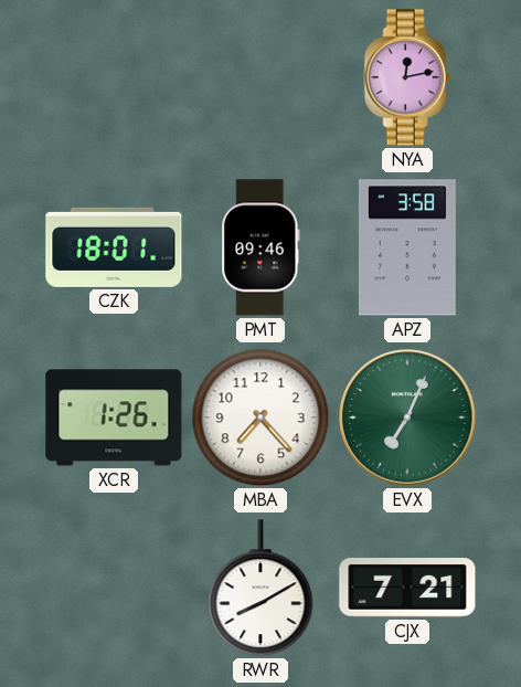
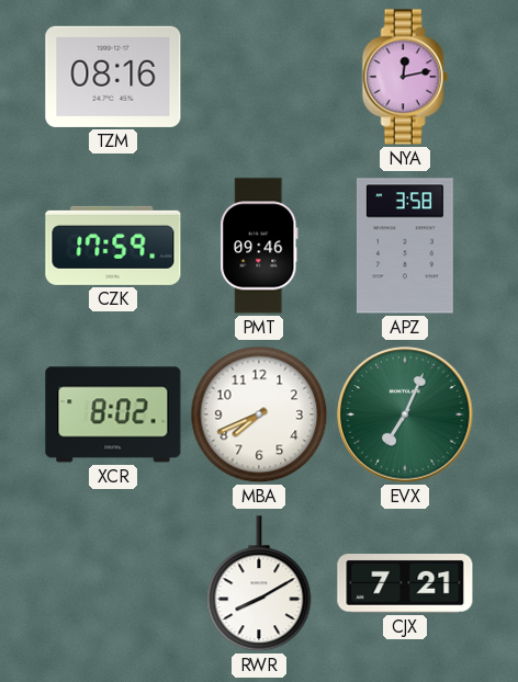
TZM: none -> 08:16
CZK: 18:01 -> 17:59
XCR: 1:26 -> 8:02
MBA: 7:23 -> 7:41
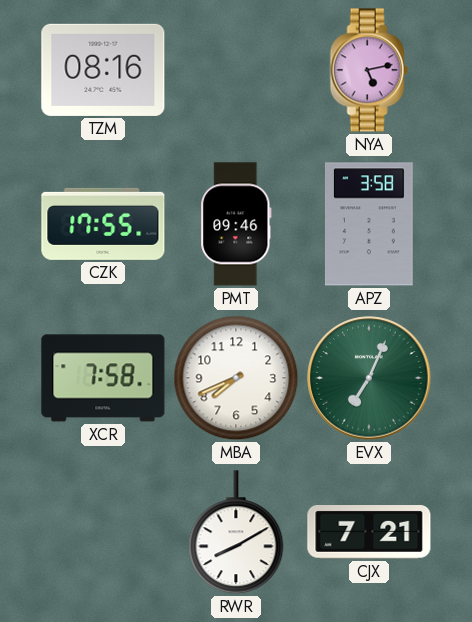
NYA: 12:13 -> 5:13
CZK: 17:59 -> 17:55
XCR: 8:02 -> 7:58
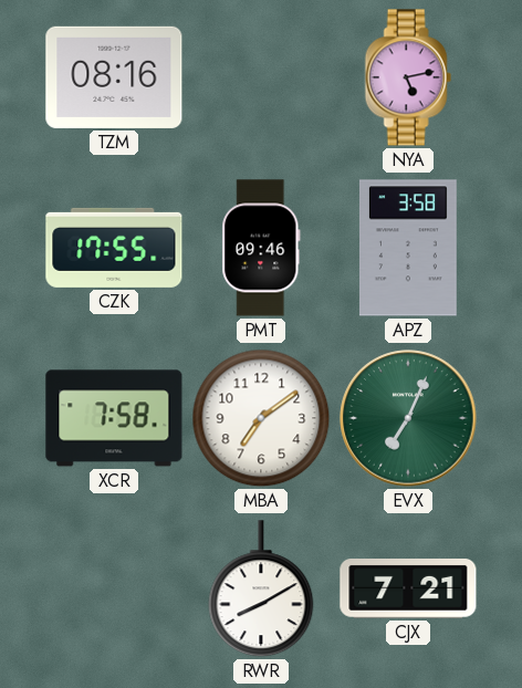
MBA: 7:41 -> 7:09
